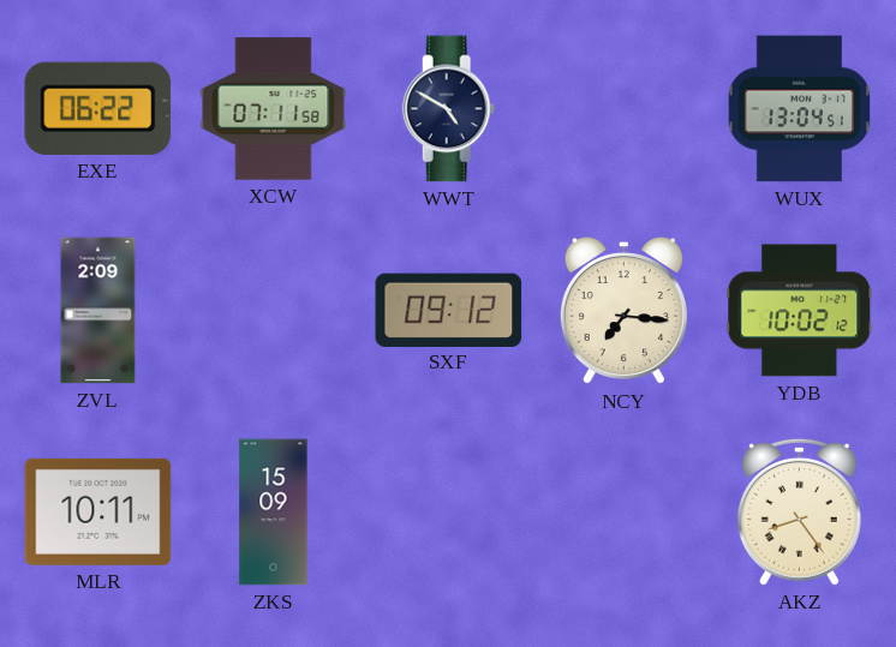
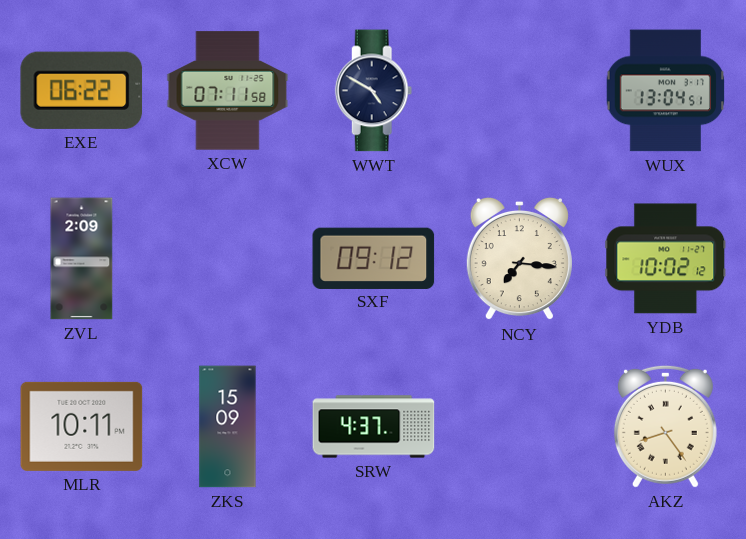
SRW: none -> 4:37
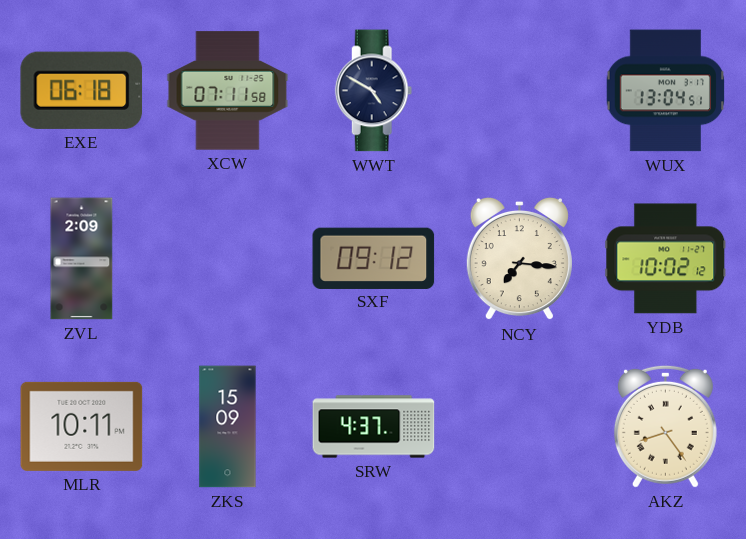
EXE: 06:22 -> 06:18
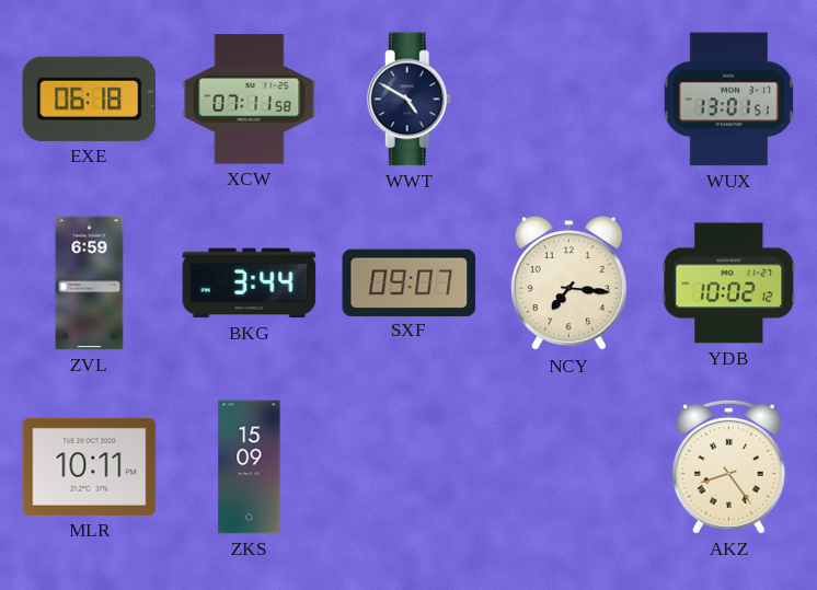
WUX: 13:04 -> 13:01
ZVL: 2:09 -> 6:59
BKG: none -> 3:44
SXF: 09:12 -> 09:07
SRW: 4:37 -> none
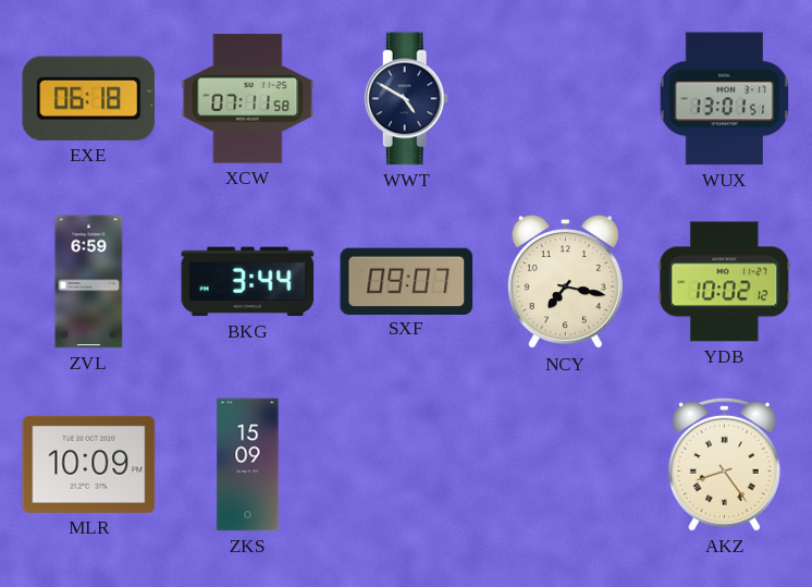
NCY: 7:16 -> 7:17
MLR: 10:11 -> 10:09
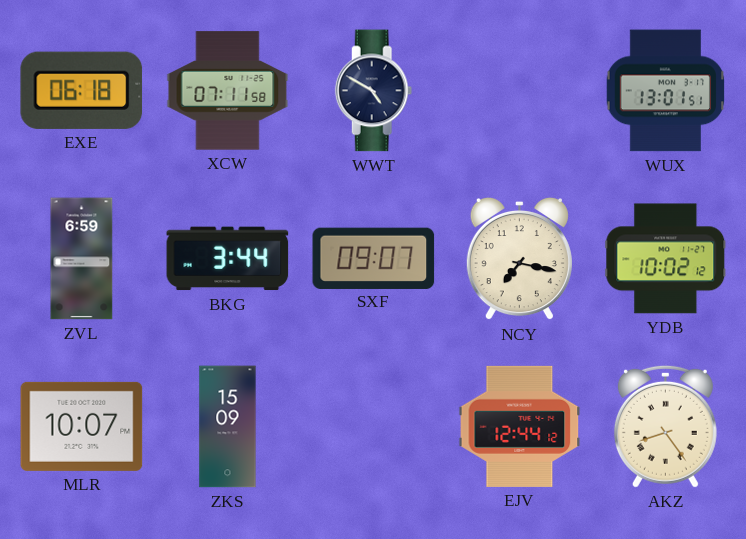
MLR: 10:09 -> 10:07
EJV: none -> 12:44
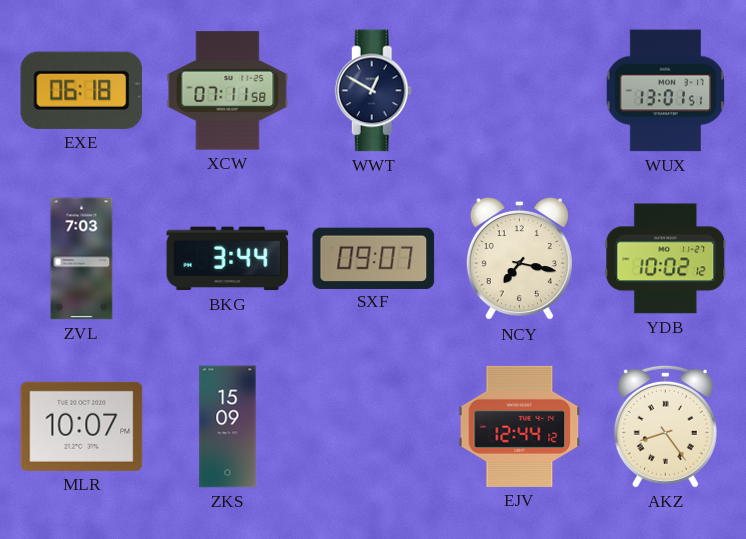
WWT: 4:50 -> 12:50
ZVL: 6:59 -> 7:03
